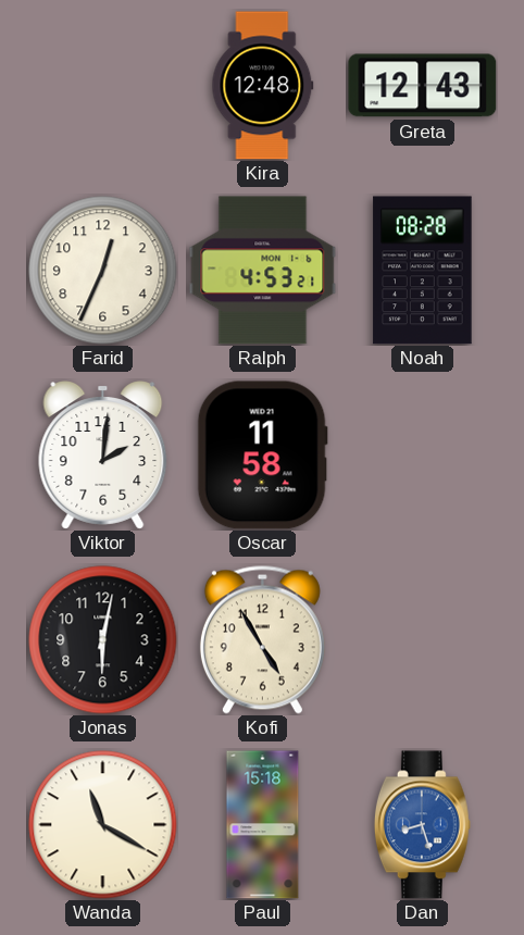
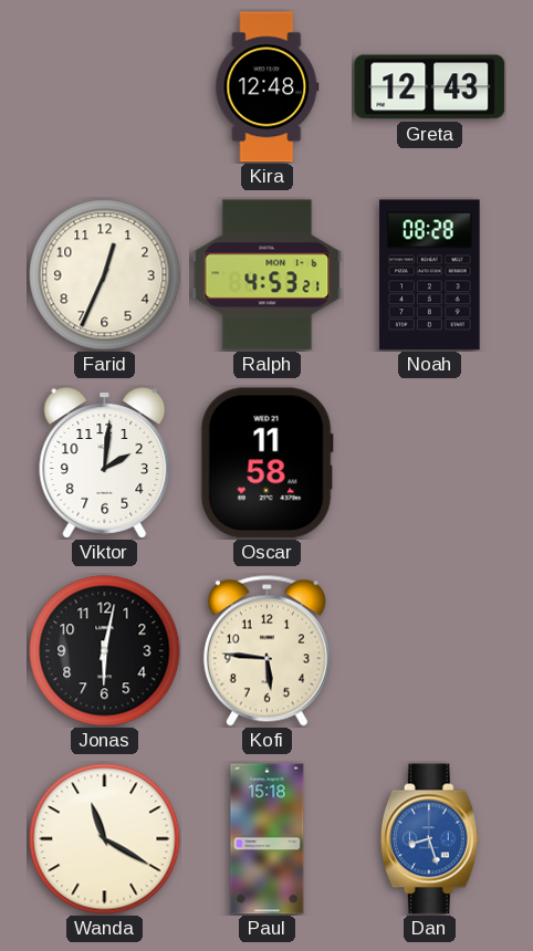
Kofi: 4:55 -> 5:46
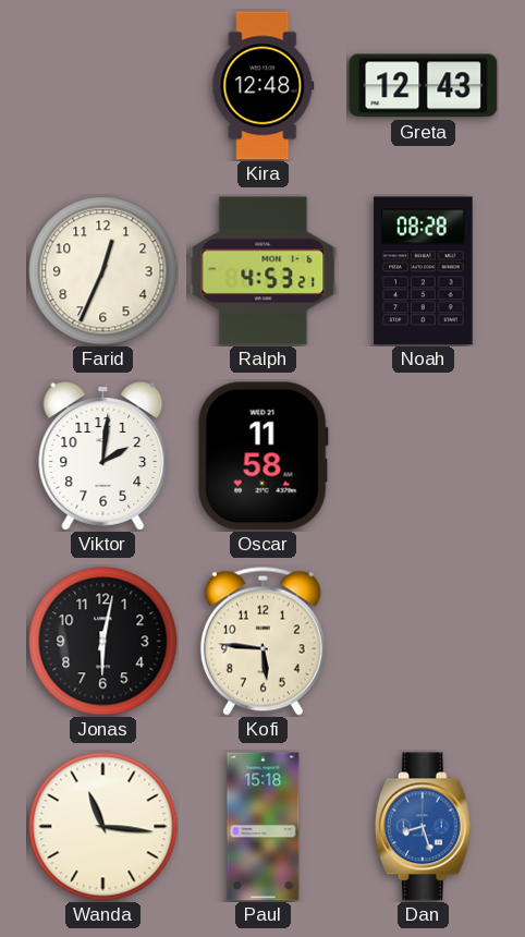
Wanda: 11:20 -> 11:16
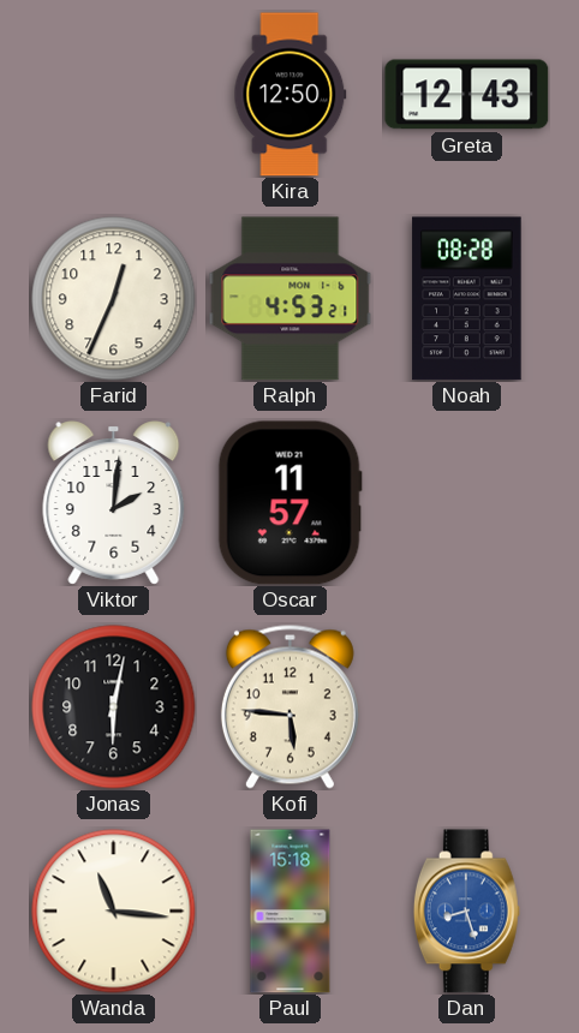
Kira: 12:48 -> 12:50
Oscar: 11:58 -> 11:57
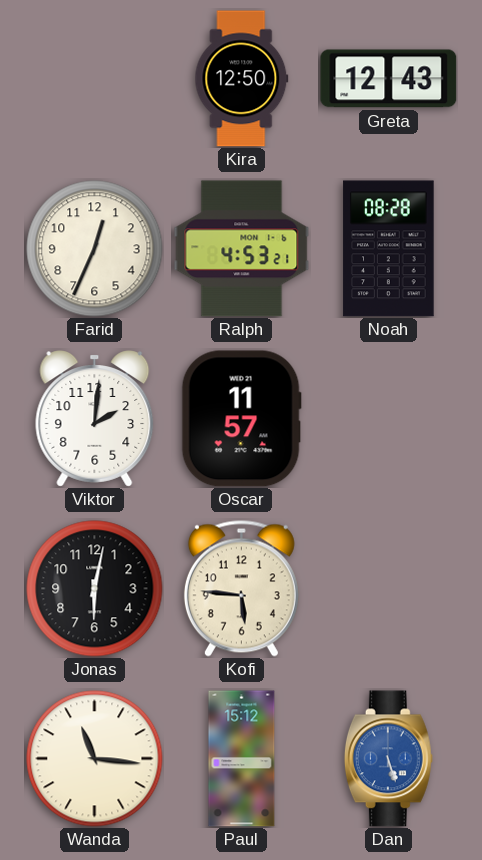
Paul: 15:18 -> 15:12
Dan: 8:27 -> 5:27
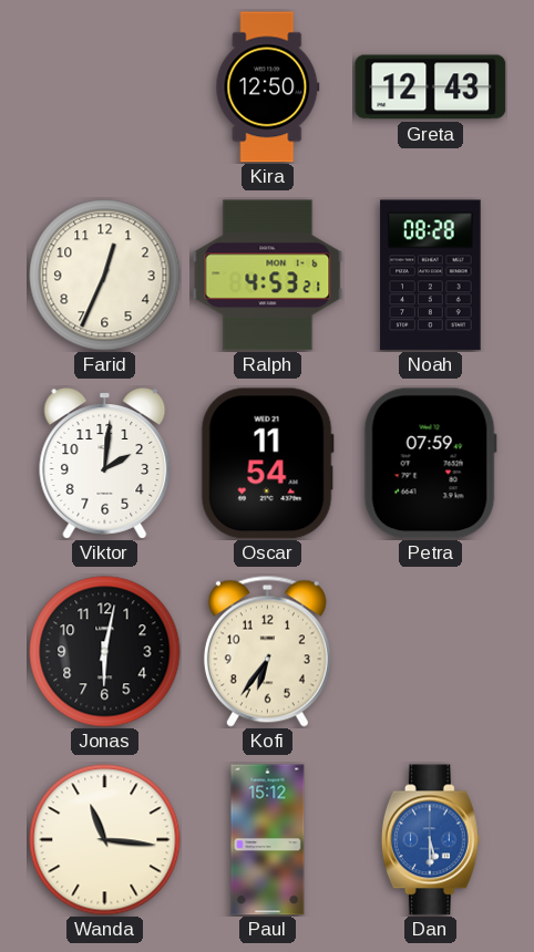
Oscar: 11:57 -> 11:54
Petra: none -> 07:59
Kofi: 5:46 -> 6:36
Dan: 5:27 -> 5:30
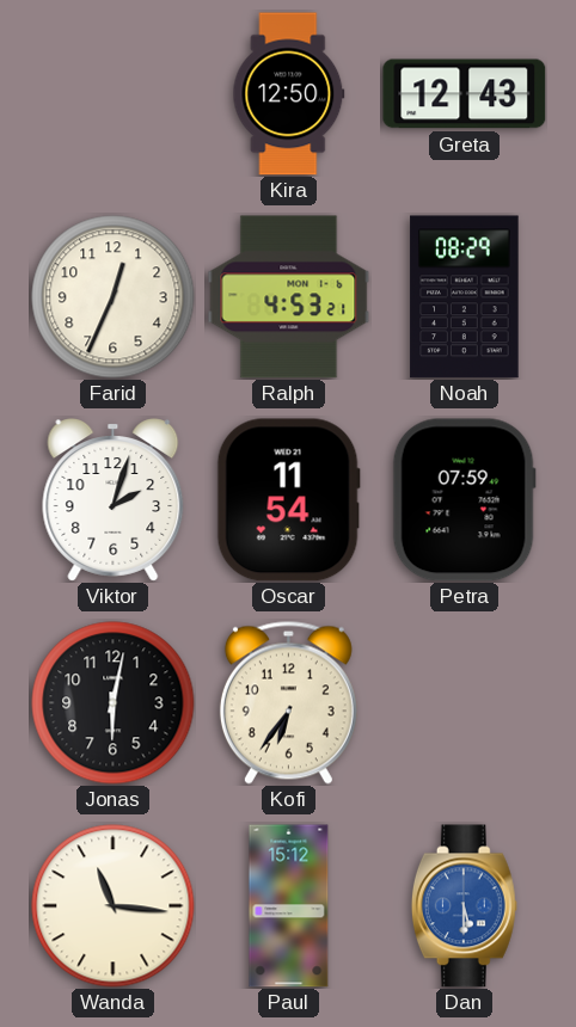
Noah: 08:28 -> 08:29
Viktor: 2:01 -> 2:03
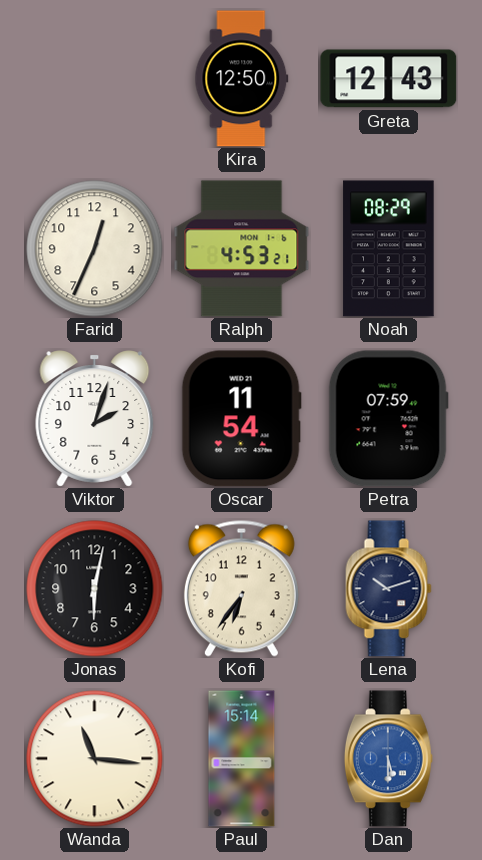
Lena: none -> 10:12
Paul: 15:12 -> 15:14
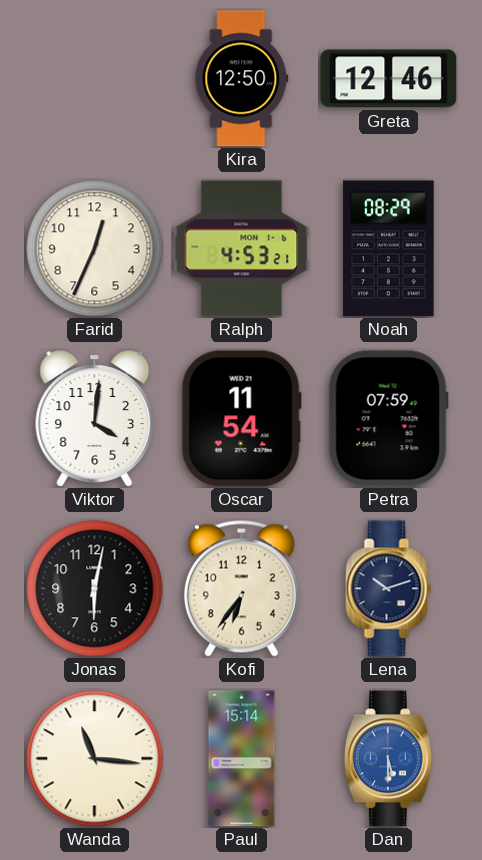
Greta: 12:43 -> 12:46
Viktor: 2:03 -> 4:01
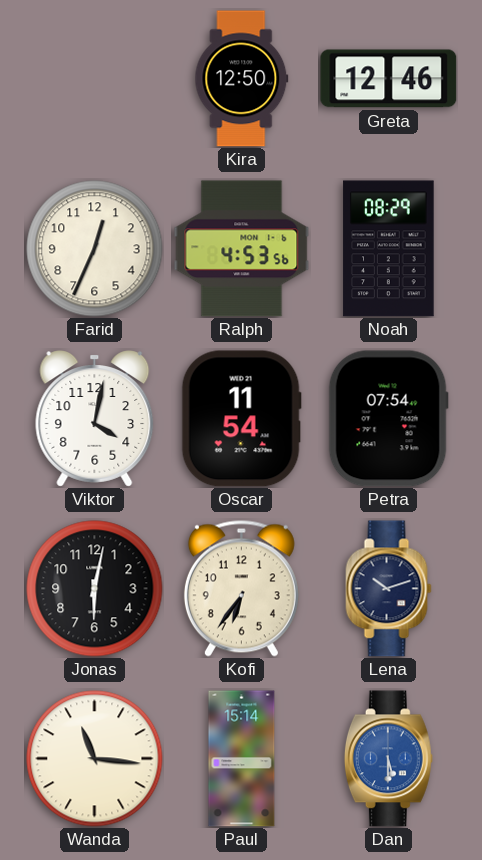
Ralph: 4:53:21 -> 4:53:56
Viktor: 4:01 -> 4:02
Petra: 07:59 -> 07:54
